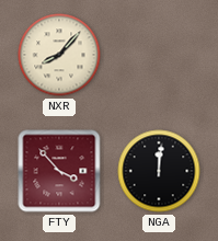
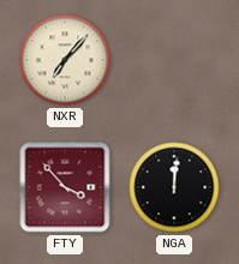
NXR: 8:07 -> 7:07
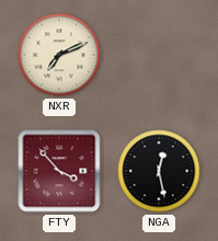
NXR: 7:07 -> 7:11
NGA: 12:01 -> 12:28
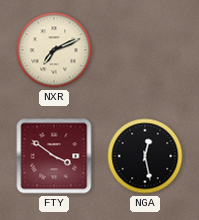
FTY: 3:53 -> 3:51
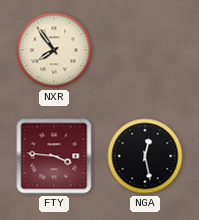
NXR: 7:11 -> 7:54
FTY: 3:51 -> 3:46
